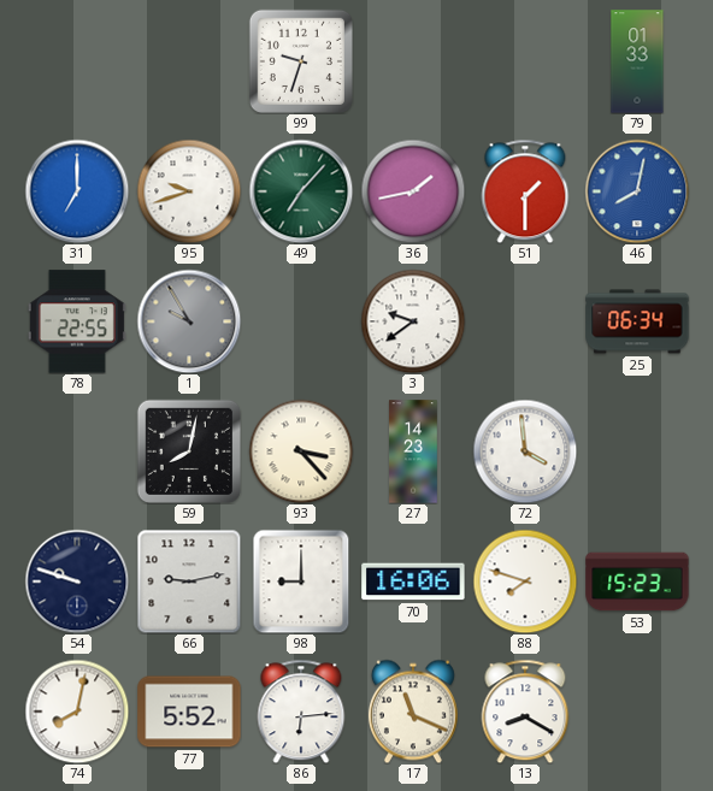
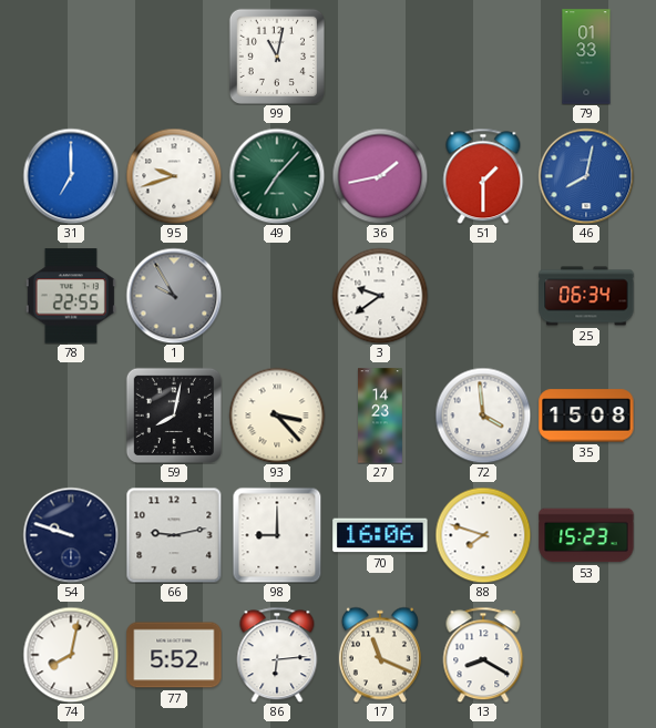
99: 9:33 -> 11:02
35: none -> 15:08
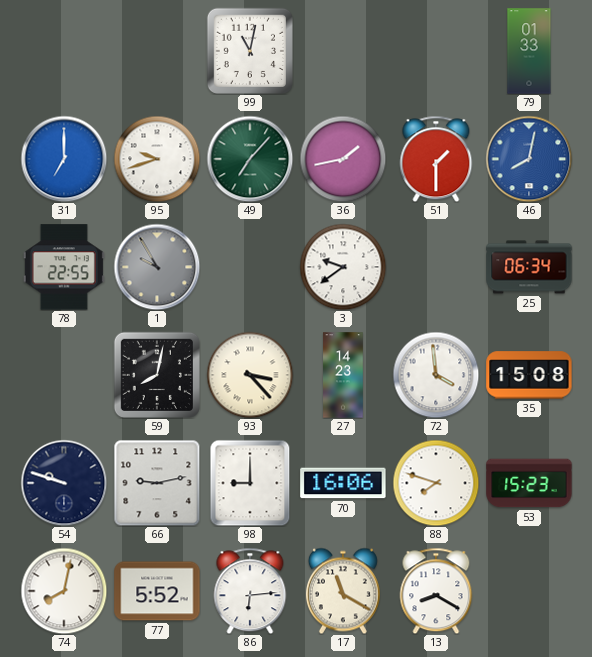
17: 11:19 -> 11:20
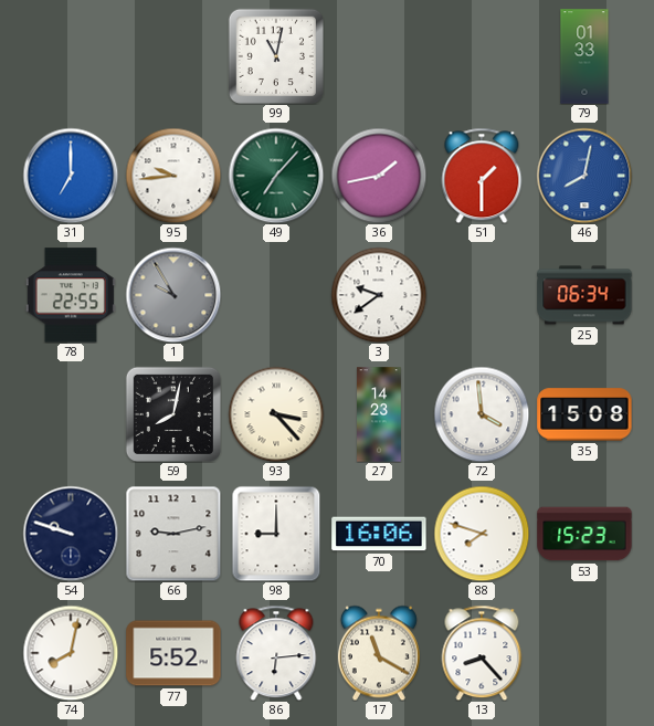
95: 9:42 -> 9:44
13: 8:20 -> 8:23
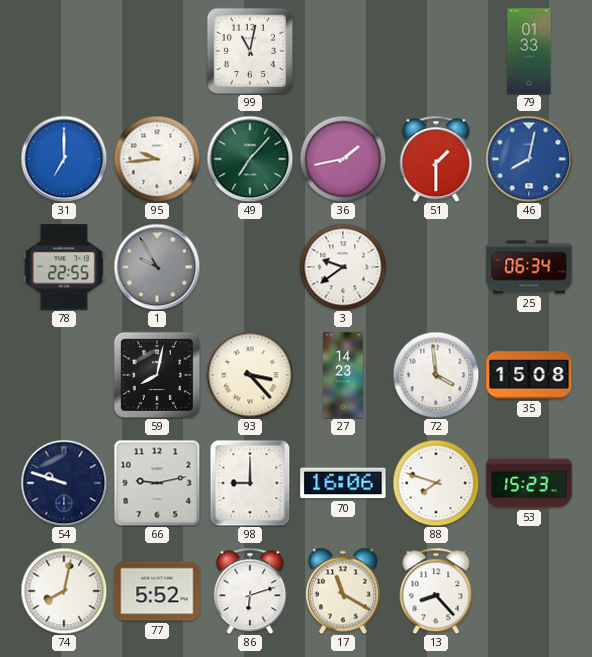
86: 6:14 -> 6:12
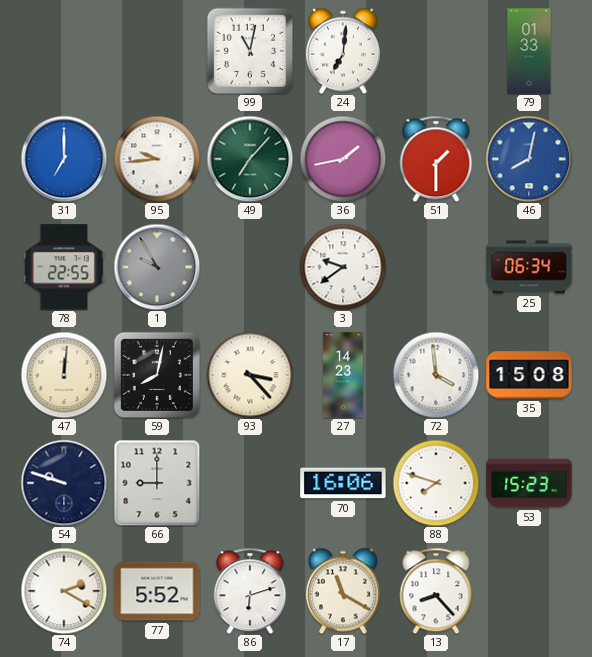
24: none -> 7:01
47: none -> 12:01
66: 9:13 -> 9:00
98: 9:00 -> none
74: 8:02 -> 2:20
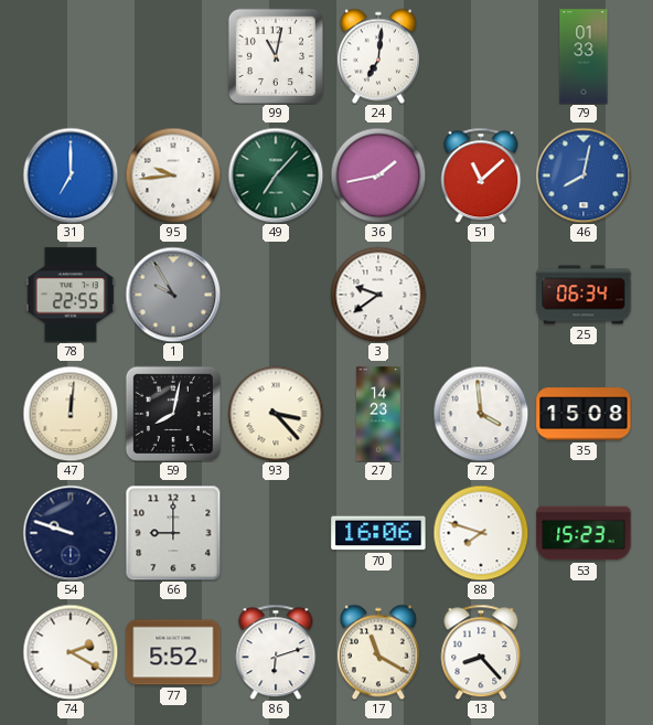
51: 1:30 -> 11:08
